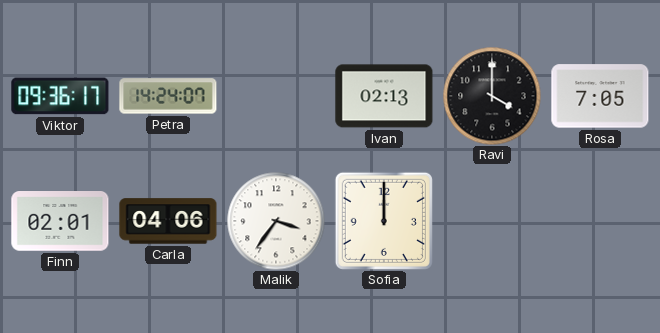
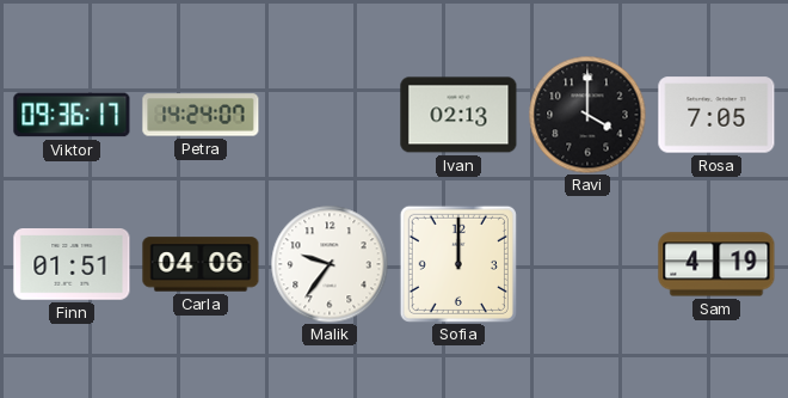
Finn: 02:01 -> 01:51
Malik: 3:36 -> 9:36
Sam: none -> 4:19
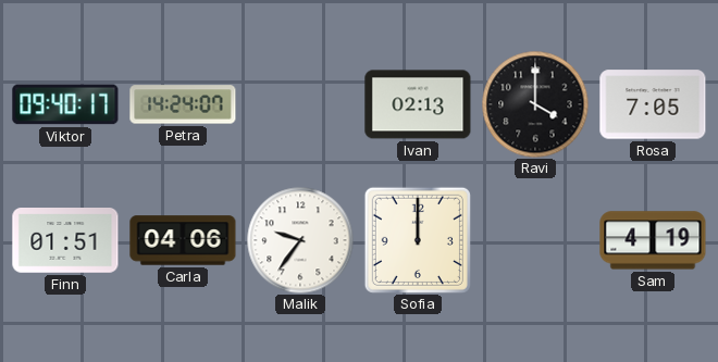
Viktor: 09:36 -> 09:40
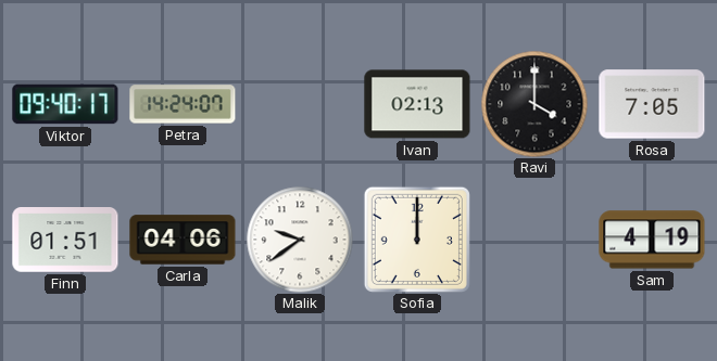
Malik: 9:36 -> 9:39
